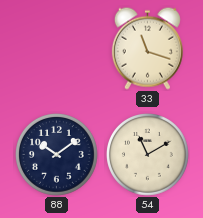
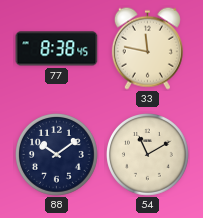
77: none -> 8:38
33: 11:18 -> 11:47
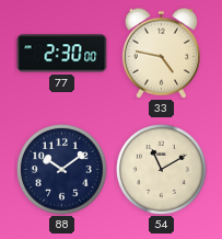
77: 8:38 -> 2:30
33: 11:47 -> 4:47
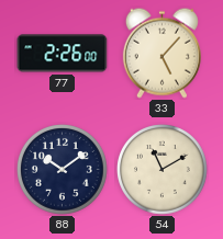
77: 2:30 -> 2:26
33: 4:47 -> 5:07
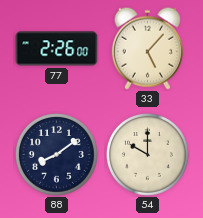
88: 10:09 -> 8:09
54: 11:10 -> 10:00
